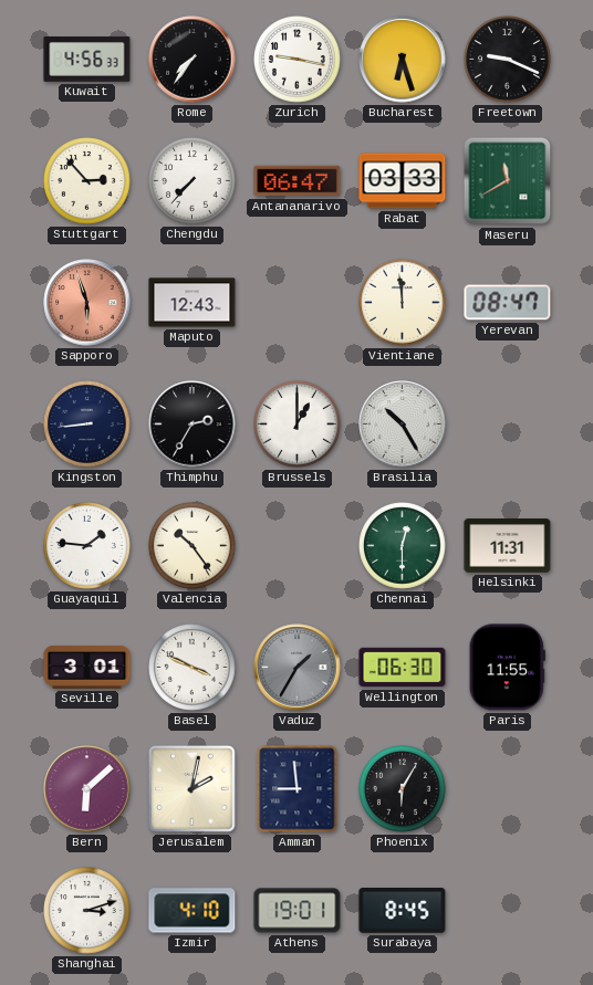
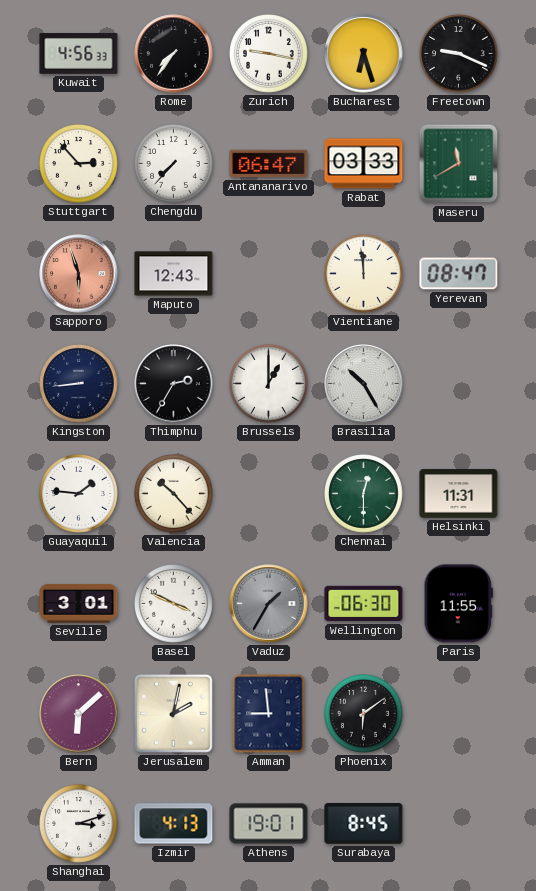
Valencia: 10:24 -> 10:23
Phoenix: 6:05 -> 6:09
Izmir: 4:10 -> 4:13
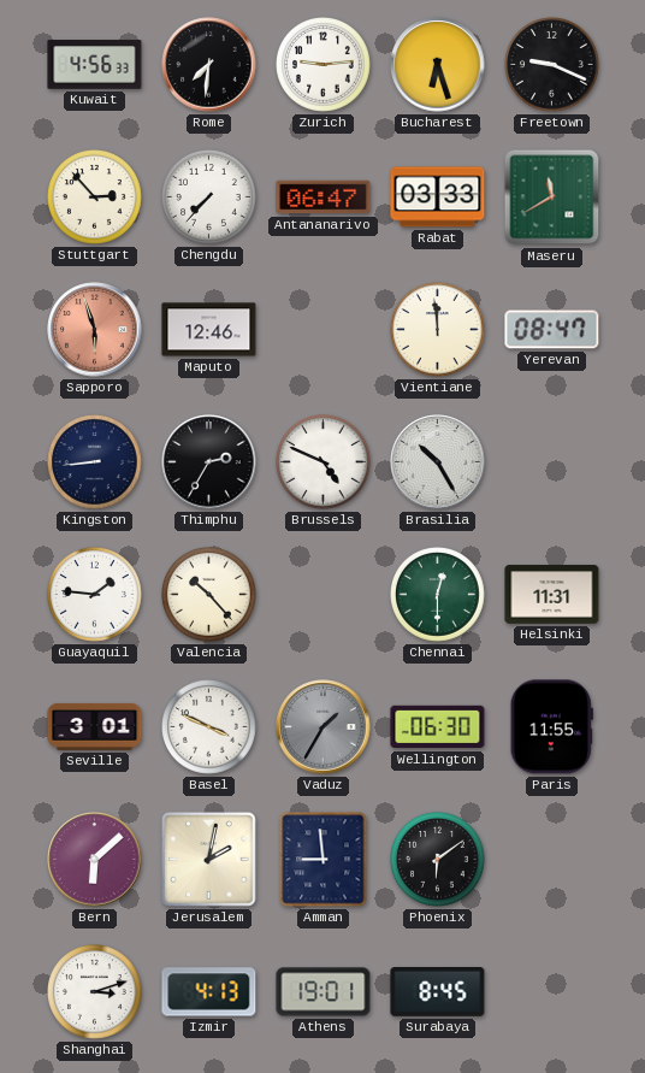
Rome: 7:36 -> 7:31
Zurich: 9:17 -> 9:14
Maputo: 12:43 -> 12:46
Brussels: 1:00 -> 4:49
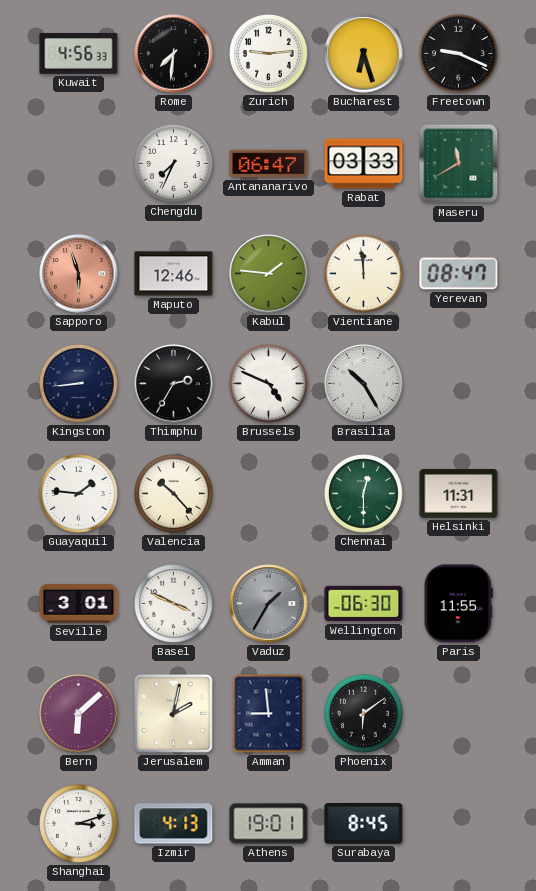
Stuttgart: 2:53 -> none
Chengdu: 7:37 -> 7:34
Kabul: none -> 1:46
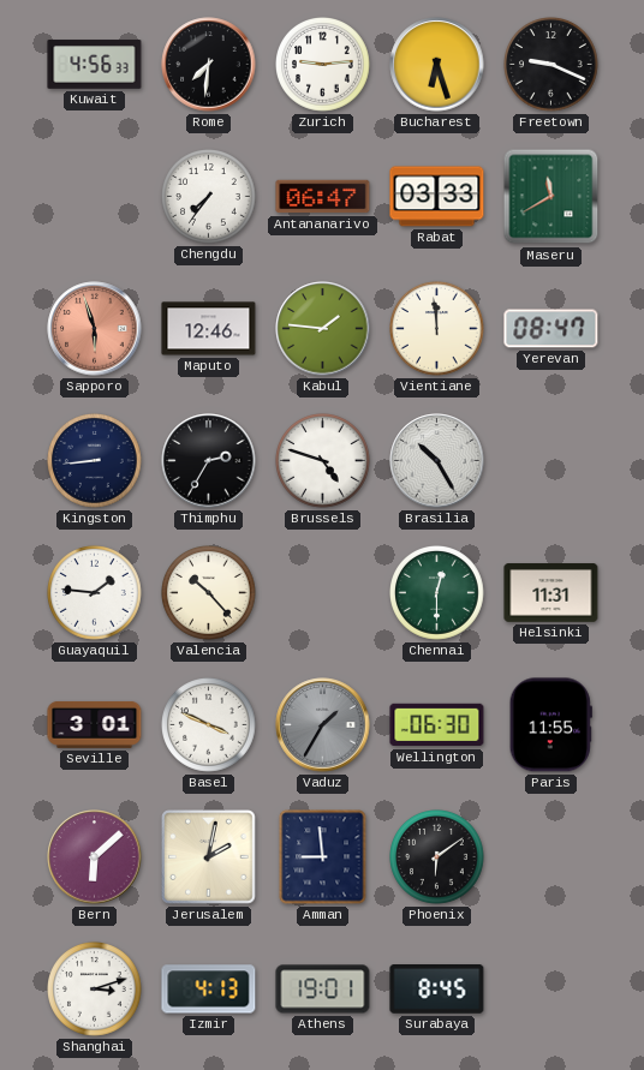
Chengdu: 7:34 -> 7:36
Brussels: 4:49 -> 4:48
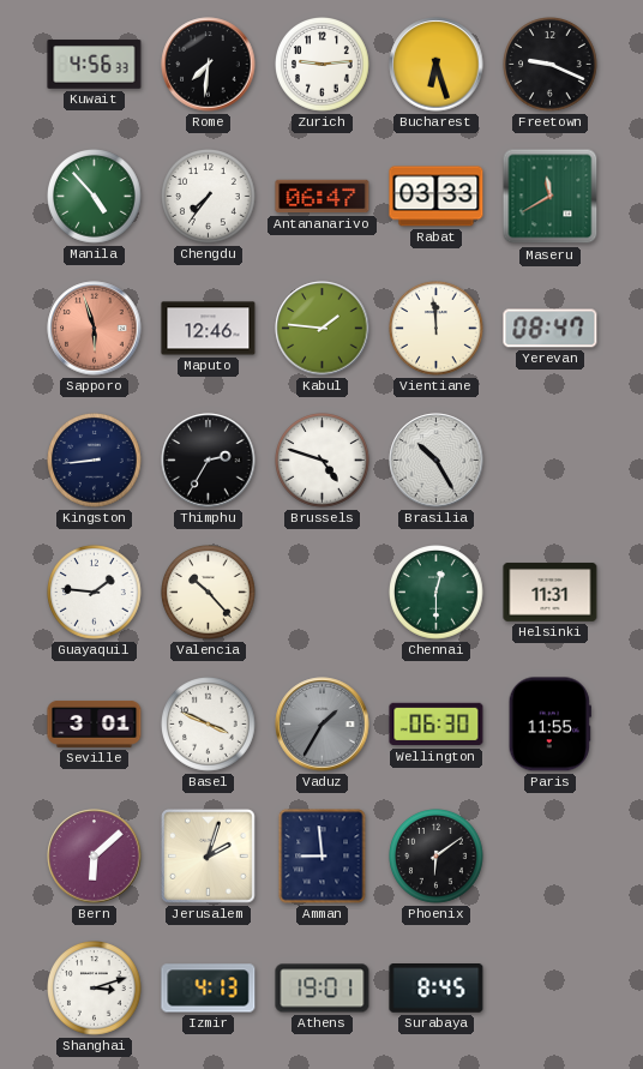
Manila: none -> 4:53
Jerusalem: 2:02 -> 2:03
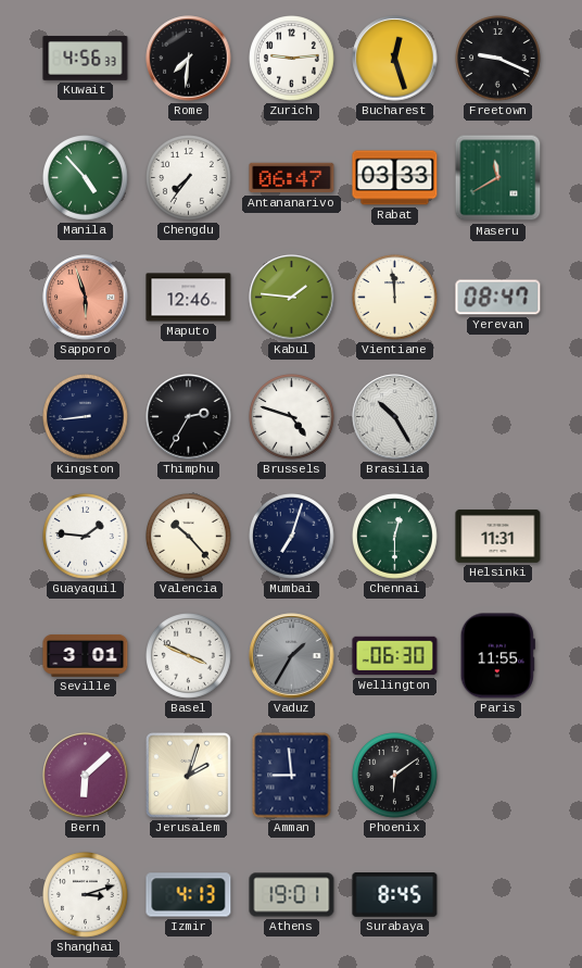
Bucharest: 6:27 -> 12:27
Mumbai: none -> 7:03
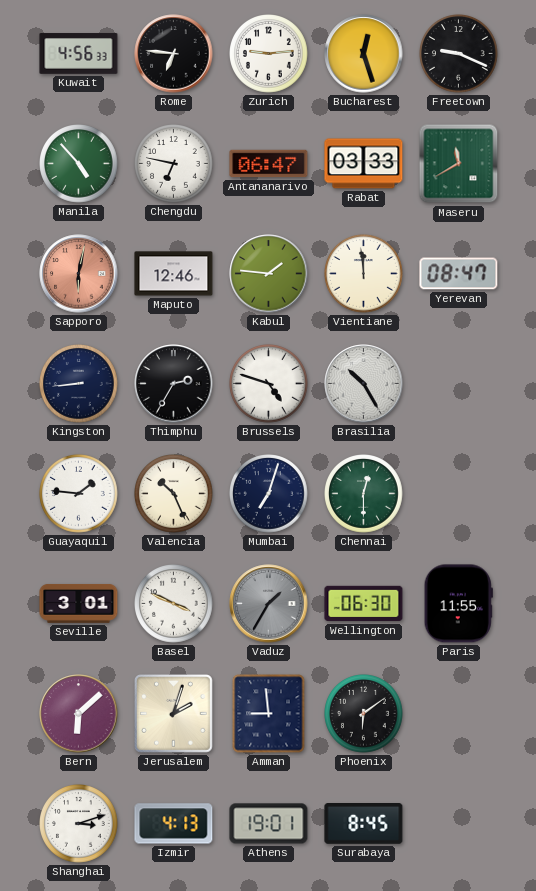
Rome: 7:31 -> 6:46
Chengdu: 7:36 -> 6:47
Sapporo: 5:57 -> 6:02
Valencia: 10:23 -> 10:26
Helsinki: 11:31 -> none
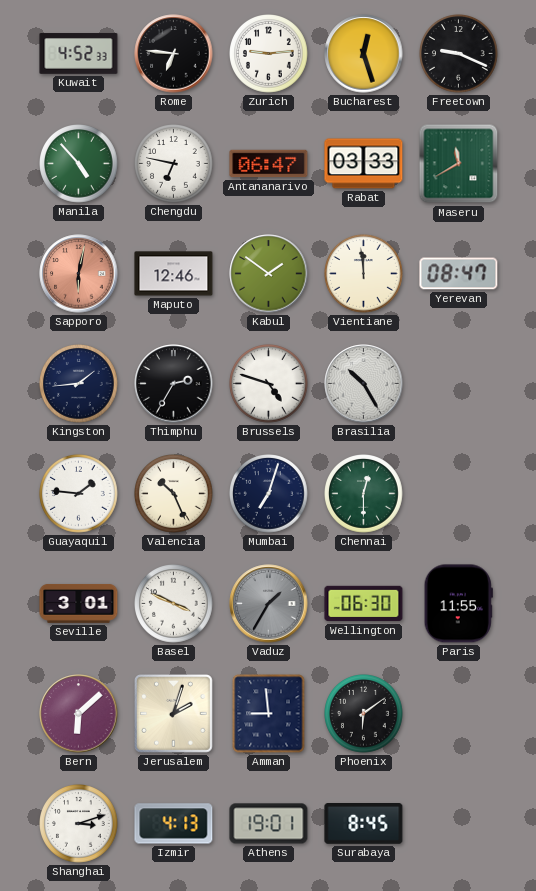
Kuwait: 4:56 -> 4:52
Kabul: 1:46 -> 1:51
Kingston: 8:44 -> 1:44
